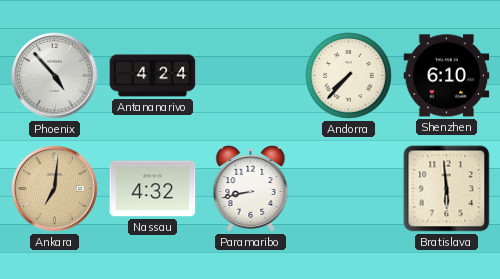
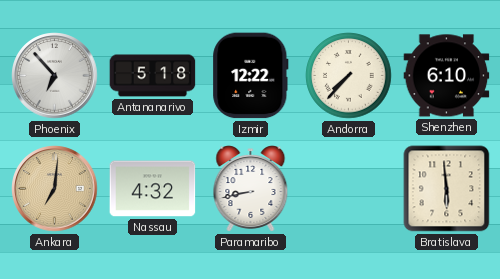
Phoenix: 4:53 -> 6:53
Antananarivo: 4:24 -> 5:18
Izmir: none -> 12:22
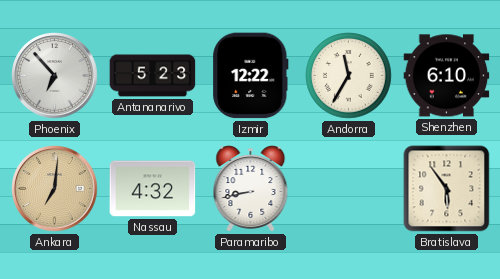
Antananarivo: 5:18 -> 5:23
Andorra: 7:37 -> 11:35
Bratislava: 5:59 -> 5:54
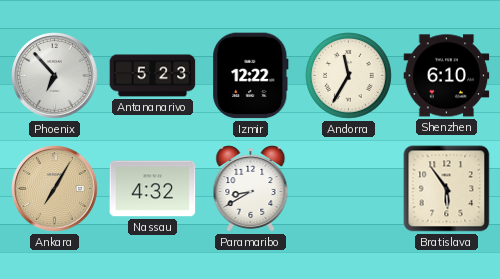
Ankara: 7:01 -> 7:05
Paramaribo: 8:43 -> 8:40
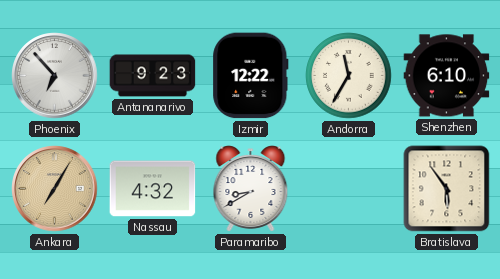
Antananarivo: 5:23 -> 9:23
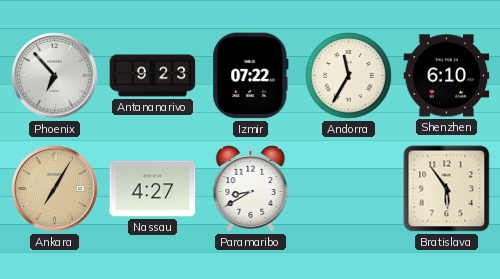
Izmir: 12:22 -> 07:22
Nassau: 4:32 -> 4:27
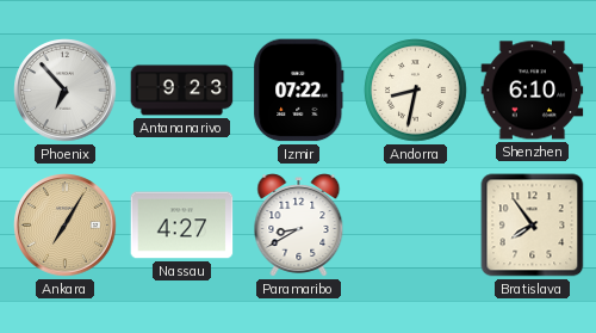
Andorra: 11:35 -> 8:32
Bratislava: 5:54 -> 7:54
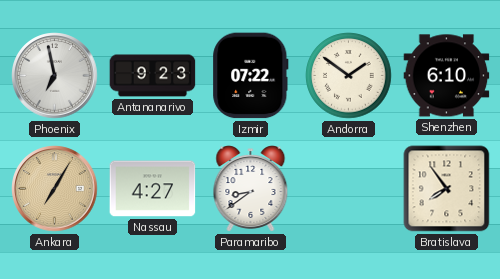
Phoenix: 6:53 -> 6:58
Andorra: 8:32 -> 1:51
Paramaribo: 8:40 -> 8:39
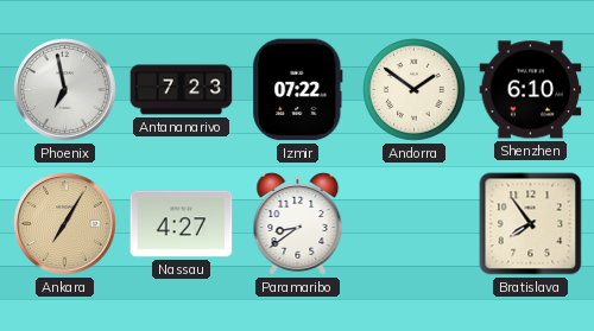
Antananarivo: 9:23 -> 7:23
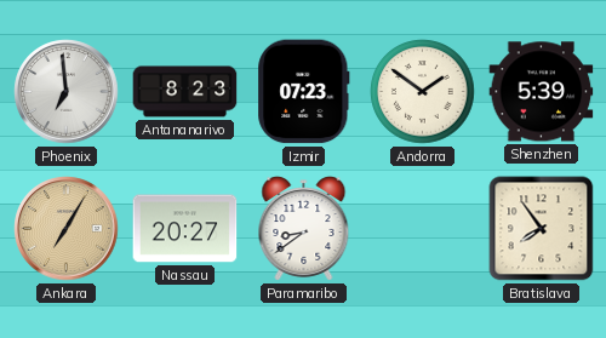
Phoenix: 6:58 -> 6:59
Antananarivo: 7:23 -> 8:23
Izmir: 07:22 -> 07:23
Shenzhen: 6:10 -> 5:39
Nassau: 4:27 -> 20:27
